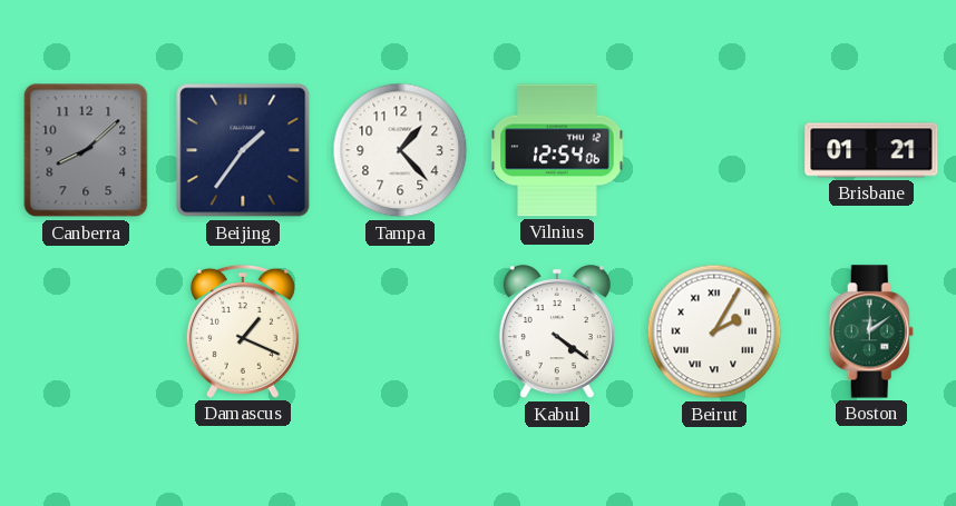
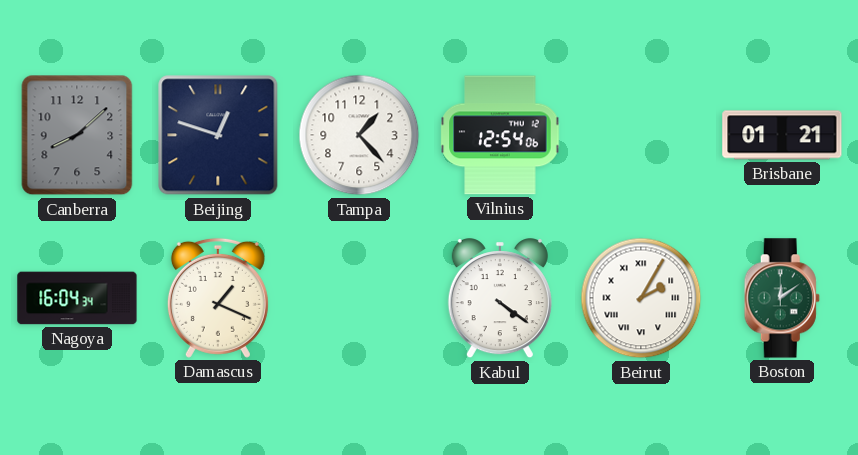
Beijing: 1:36 -> 12:48
Nagoya: none -> 16:04
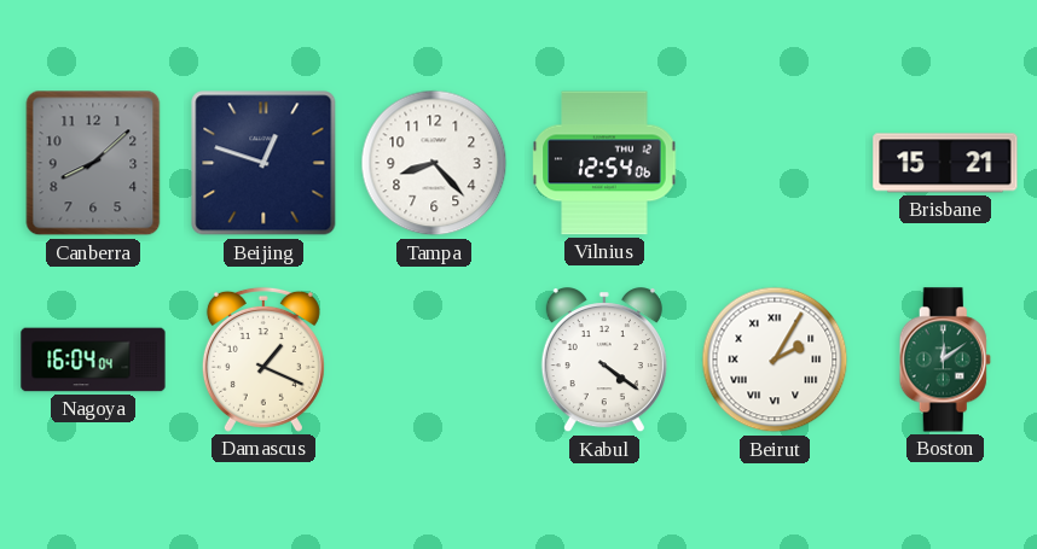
Tampa: 1:23 -> 8:23
Brisbane: 01:21 -> 15:21
Nagoya: 16:04:34 -> 16:04:04
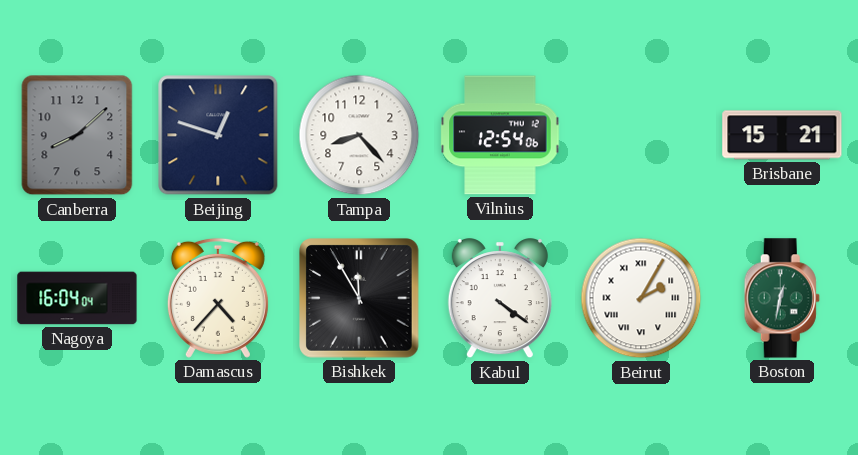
Damascus: 1:19 -> 4:37
Bishkek: none -> 11:55
Boston: 12:09 -> 12:32
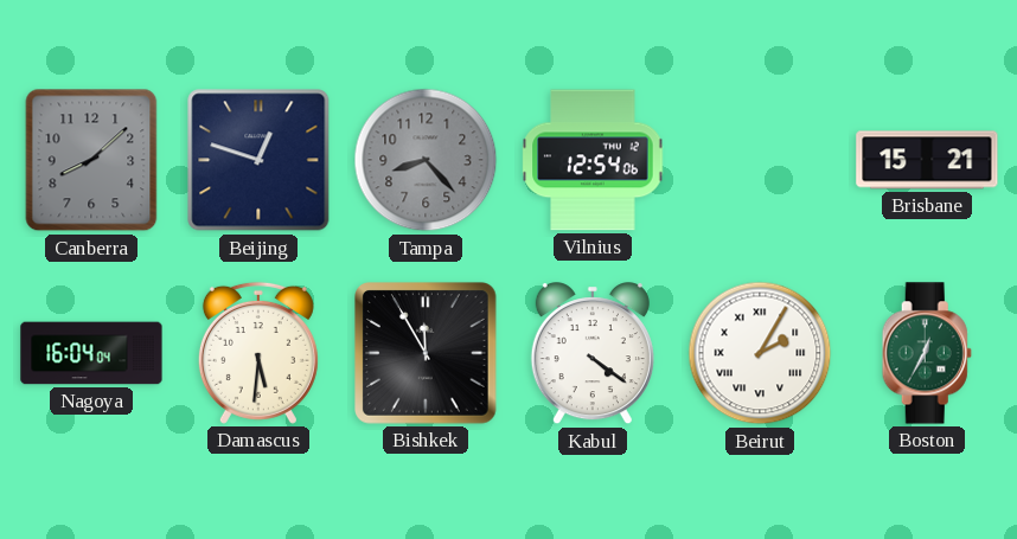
Tampa dial: white -> grey
Damascus: 4:37 -> 5:31
Boston: 12:32 -> 12:35
